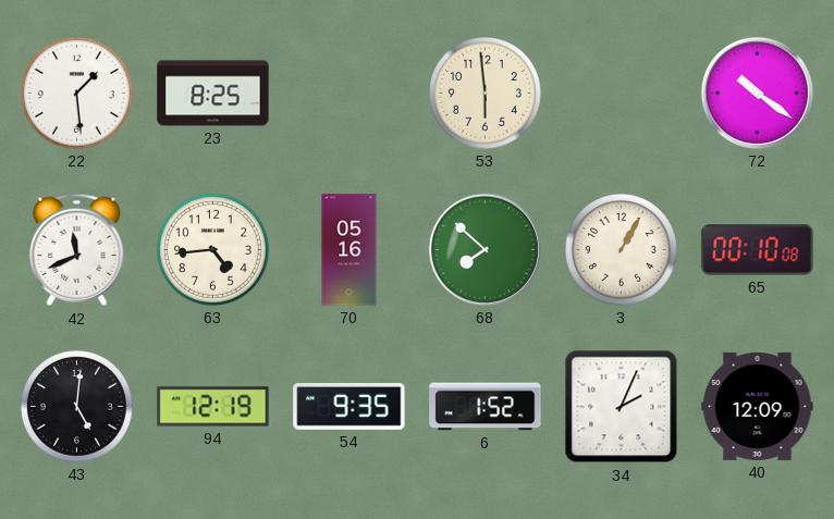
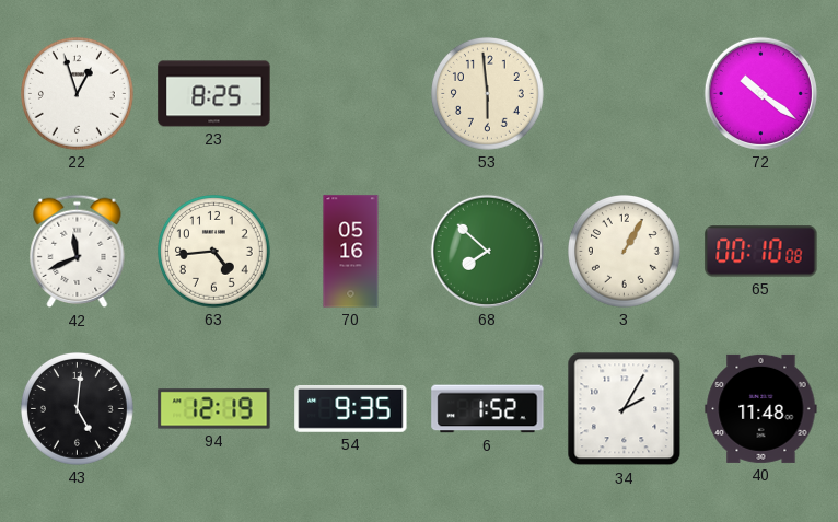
22: 1:29 -> 12:57
34: 2:04 -> 2:05
40: 12:09 -> 11:48
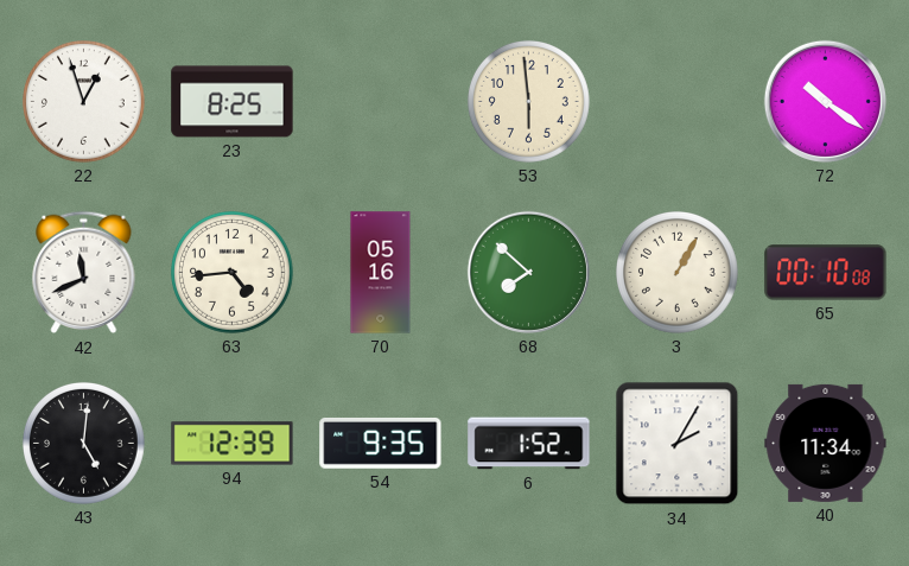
94: 12:19 -> 12:39
40: 11:48 -> 11:34
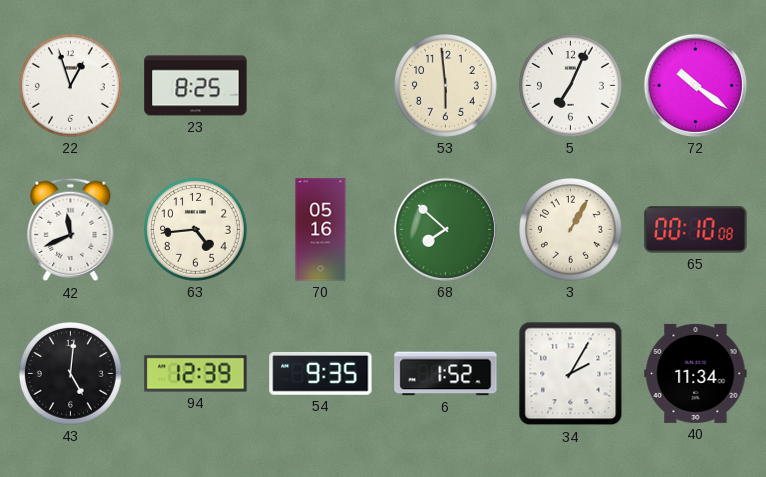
5: none -> 7:04
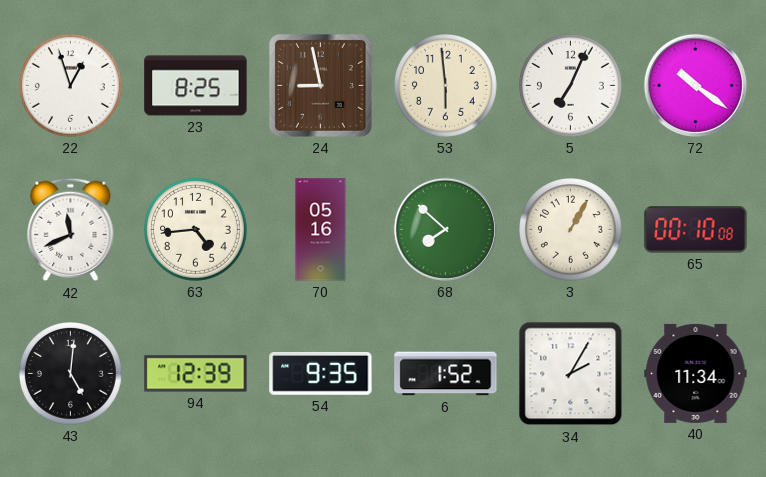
24: none -> 8:58
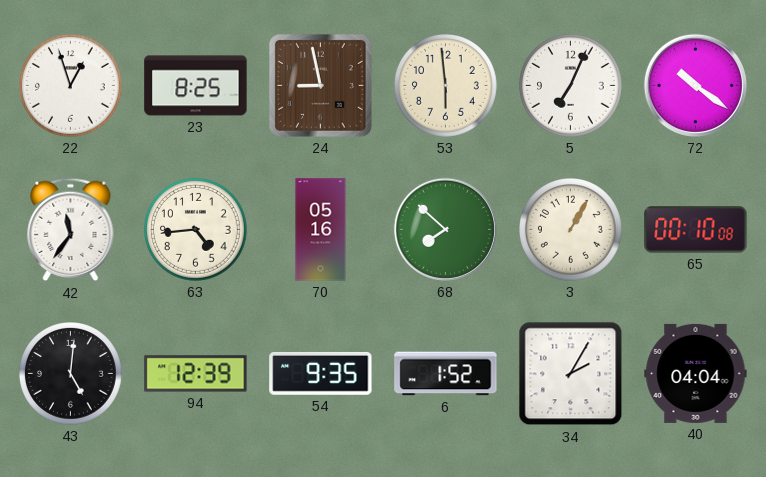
42: 11:41 -> 11:36
40: 11:34 -> 04:04
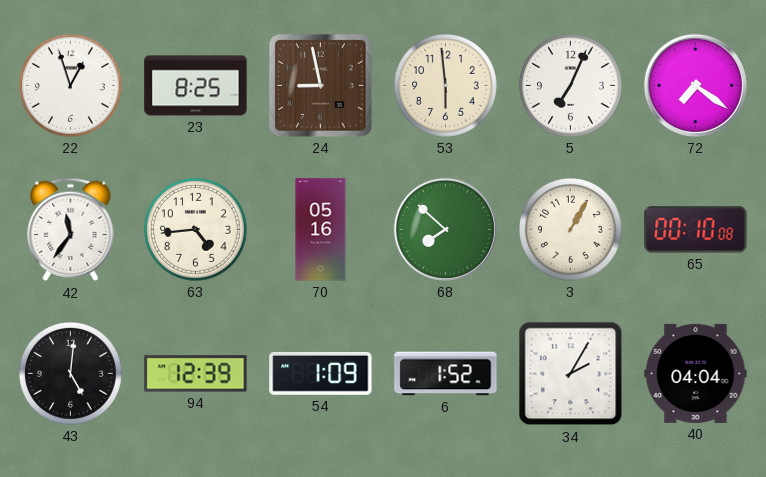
72: 10:21 -> 7:21
54: 9:35 -> 1:09
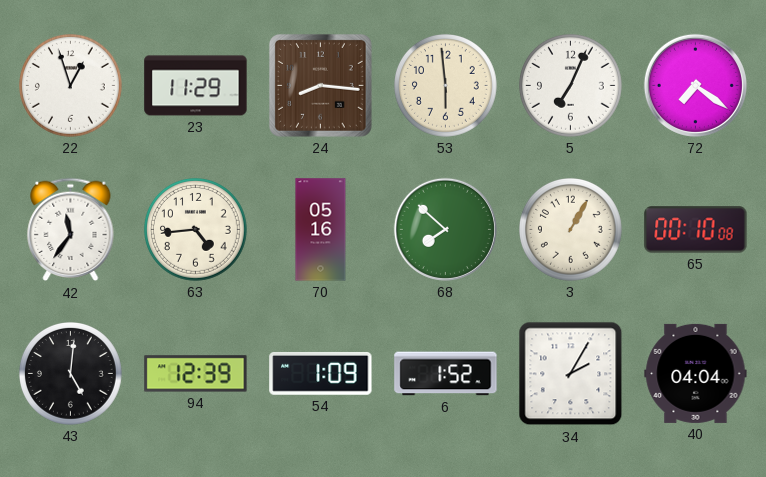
23: 8:25 -> 11:29
24: 8:58 -> 8:16
